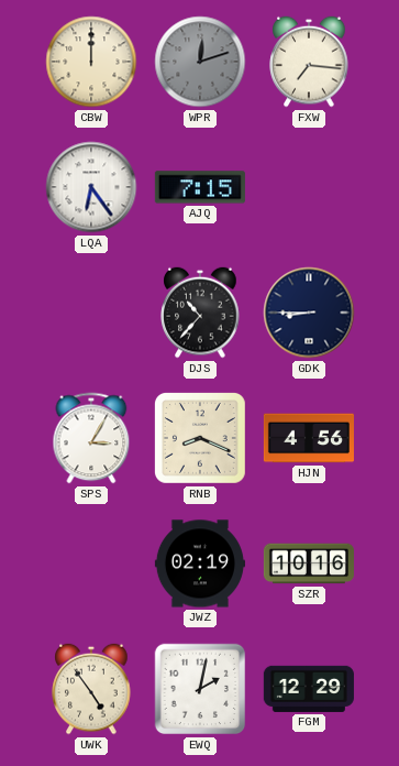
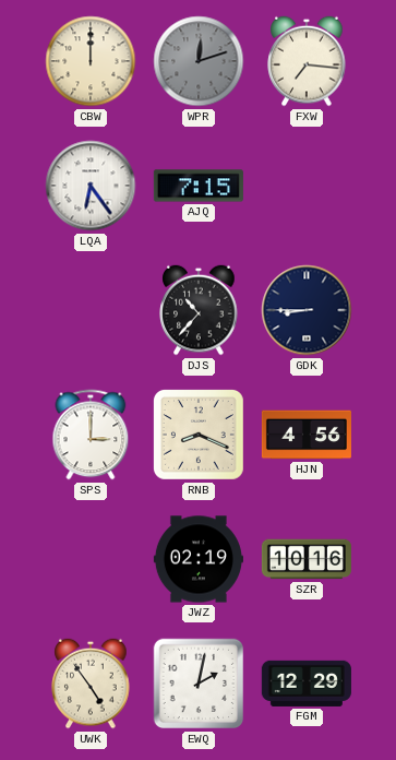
SPS: 3:05 -> 3:00
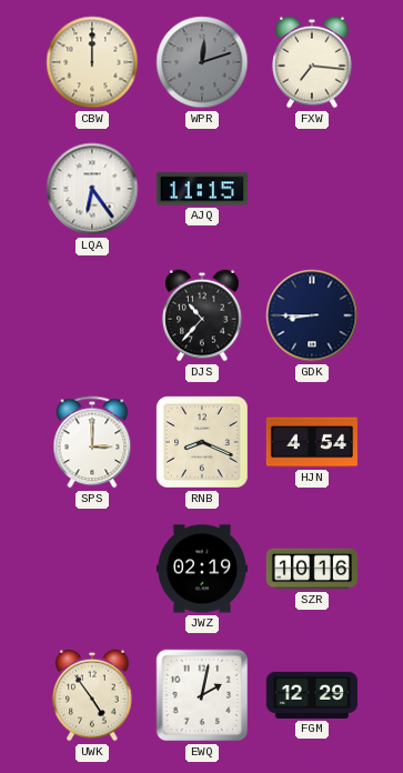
AJQ: 7:15 -> 11:15
HJN: 4:56 -> 4:54
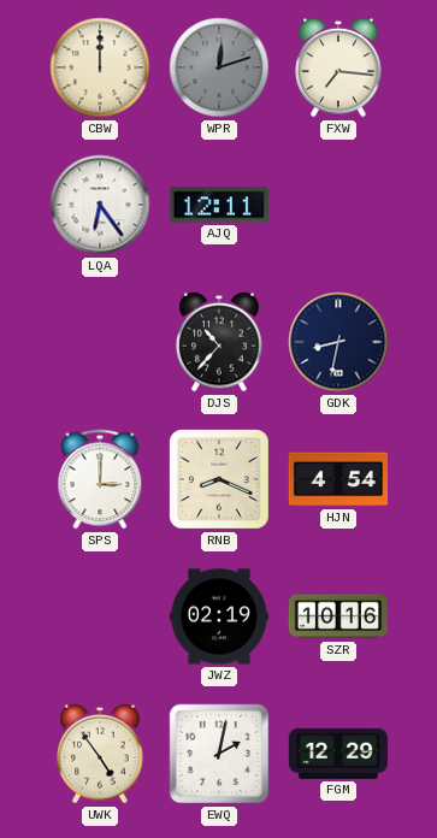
AJQ: 11:15 -> 12:11
GDK: 8:45 -> 8:32
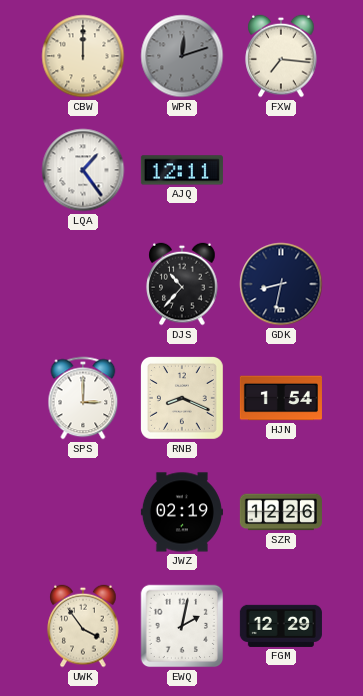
LQA: 6:24 -> 1:24
HJN: 4:54 -> 1:54
SZR: 10:16 -> 12:26
UWK: 4:54 -> 3:54
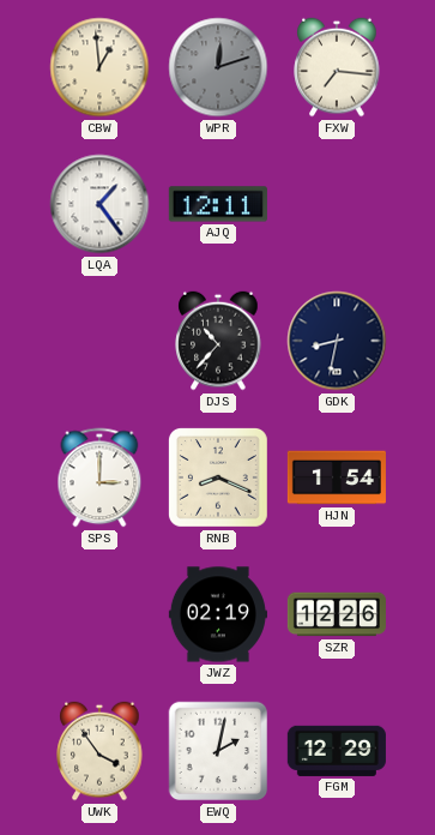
CBW: 12:00 -> 12:59
